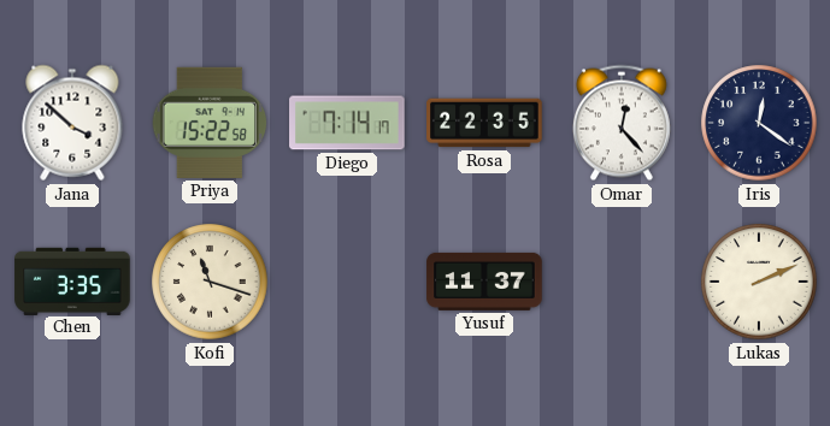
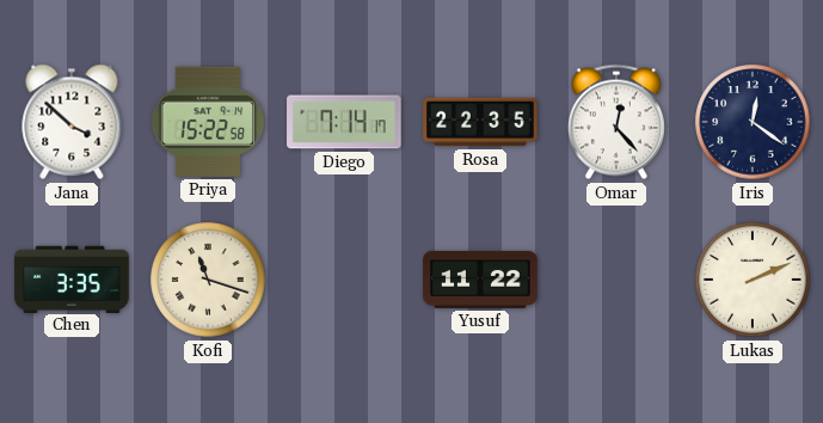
Yusuf: 11:37 -> 11:22
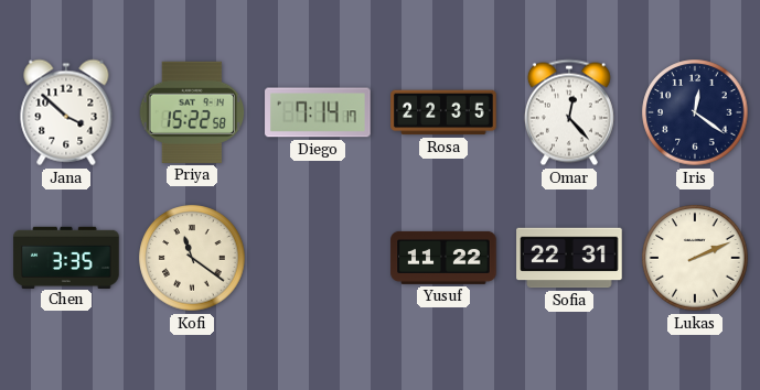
Kofi: 11:18 -> 11:21
Sofia: none -> 22:31
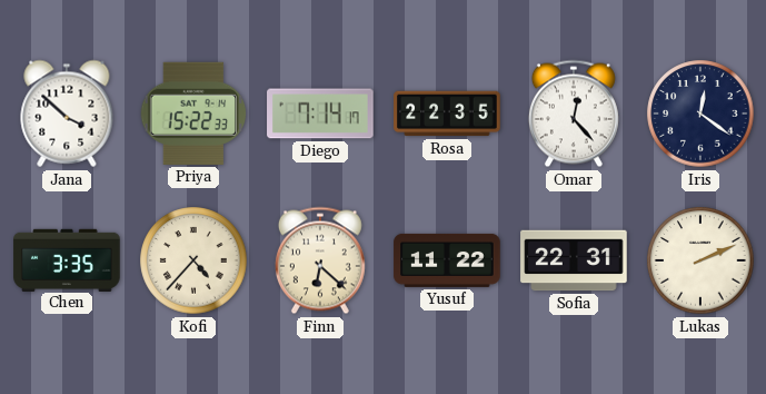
Priya: 15:22:58 -> 15:22:33
Kofi: 11:21 -> 4:37
Finn: none -> 6:22
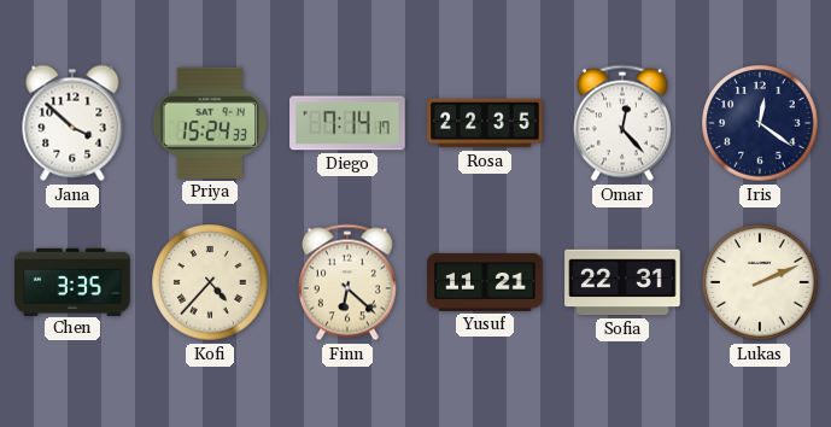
Priya: 15:22 -> 15:24
Yusuf: 11:22 -> 11:21
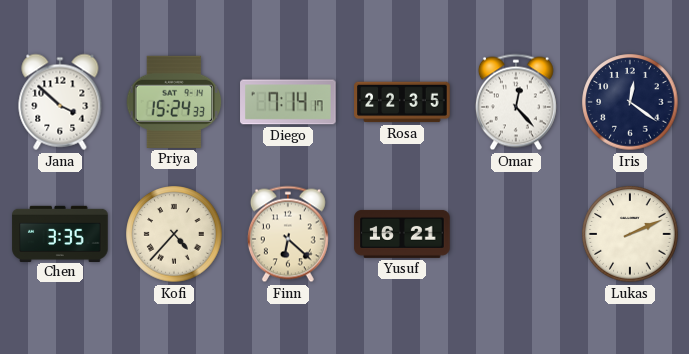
Yusuf: 11:21 -> 16:21
Sofia: 22:31 -> none
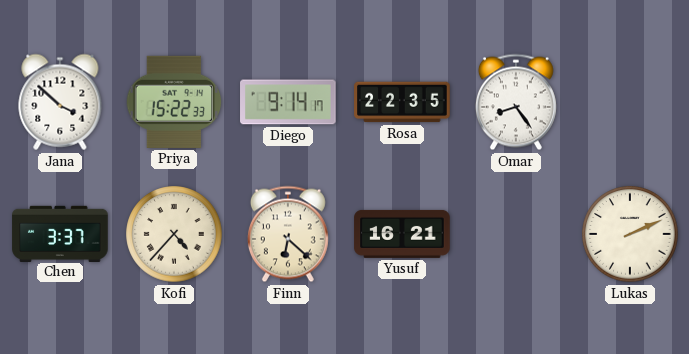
Priya: 15:24 -> 15:22
Diego: 7:14 -> 9:14
Omar: 12:23 -> 8:24
Iris: 12:21 -> none
Chen: 3:35 -> 3:37
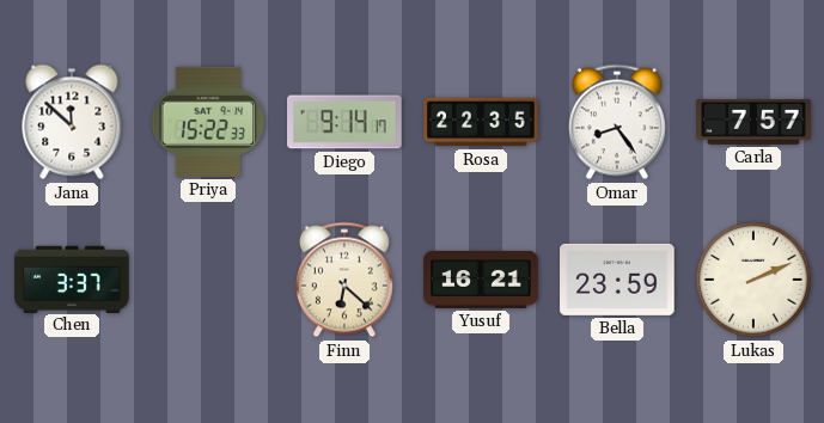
Jana: 3:52 -> 11:52
Carla: none -> 7:57
Kofi: 4:37 -> none
Bella: none -> 23:59
